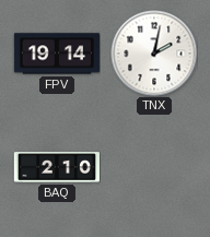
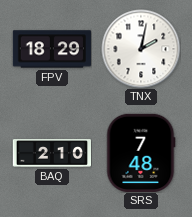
FPV: 19:14 -> 18:29
SRS: none -> 7:48
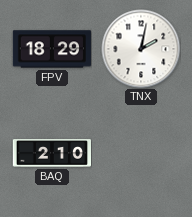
SRS: 7:48 -> none
